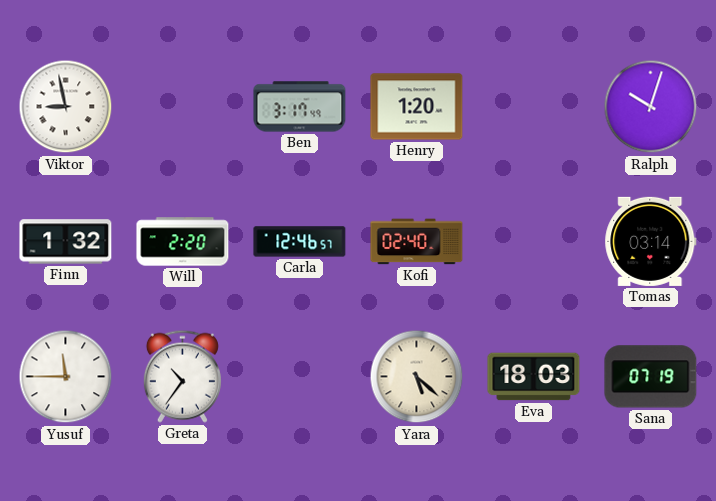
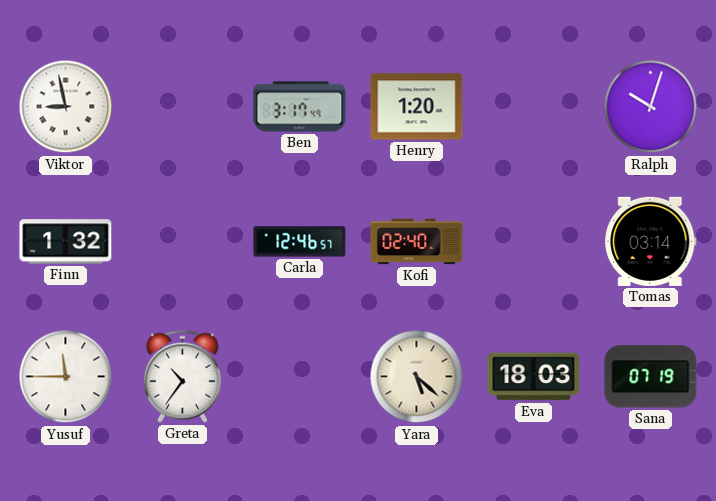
Will: 2:20 -> none
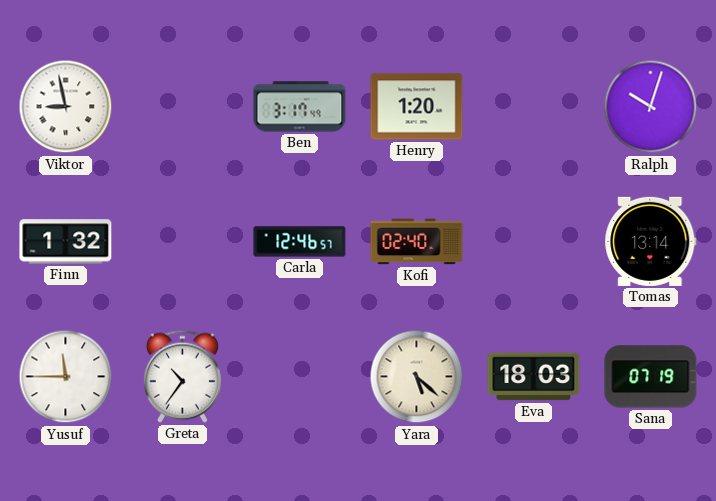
Tomas: 03:14 -> 13:14
